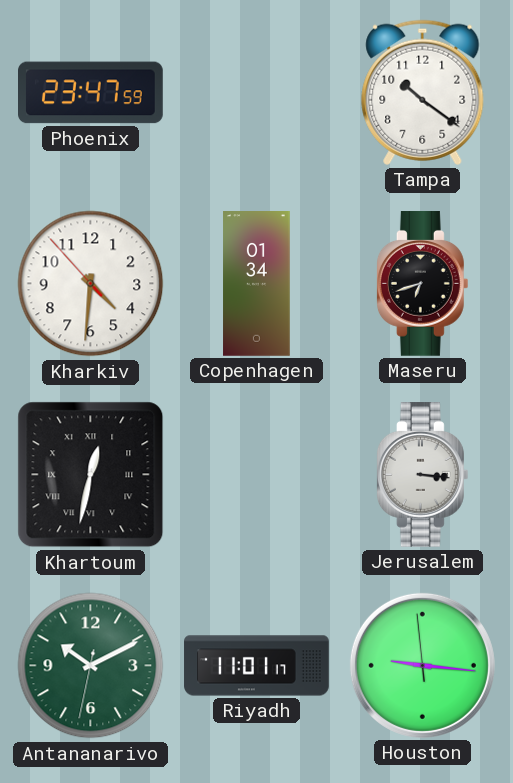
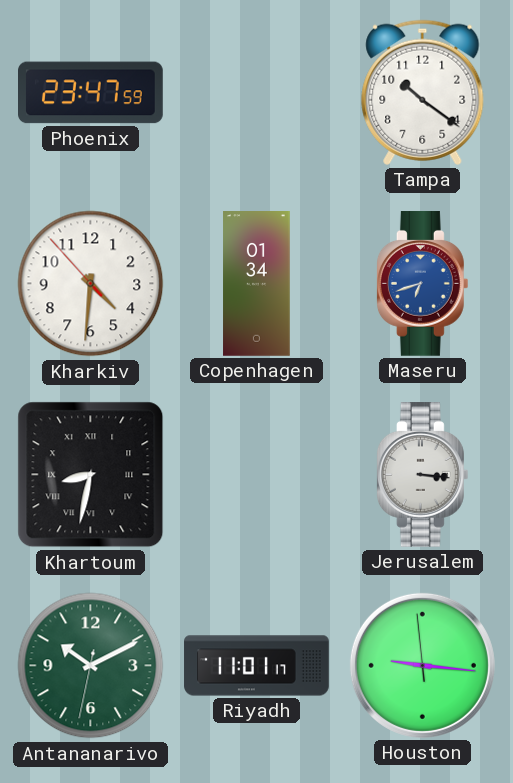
Maseru dial: black -> blue
Khartoum: 12:32 -> 8:32
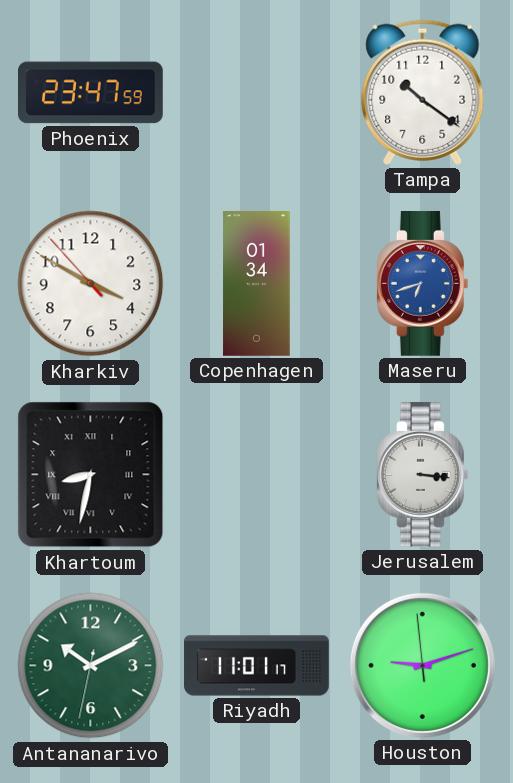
Kharkiv: 4:30 -> 3:49
Houston: 9:15 -> 9:11
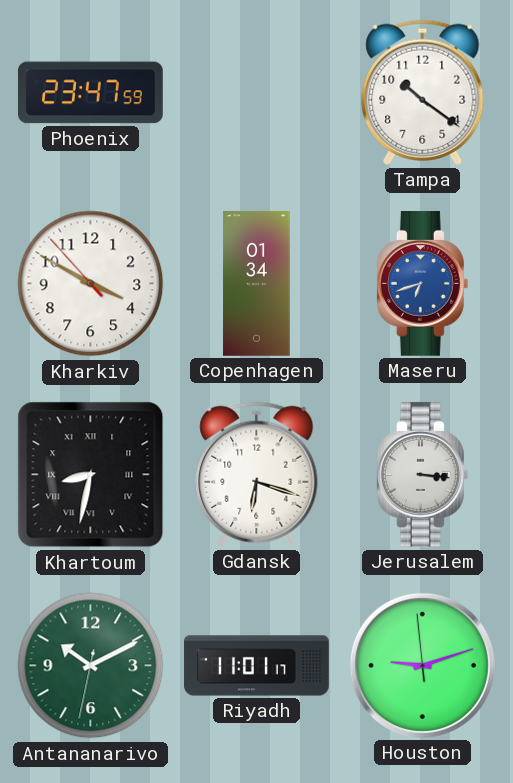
Gdansk: none -> 6:18
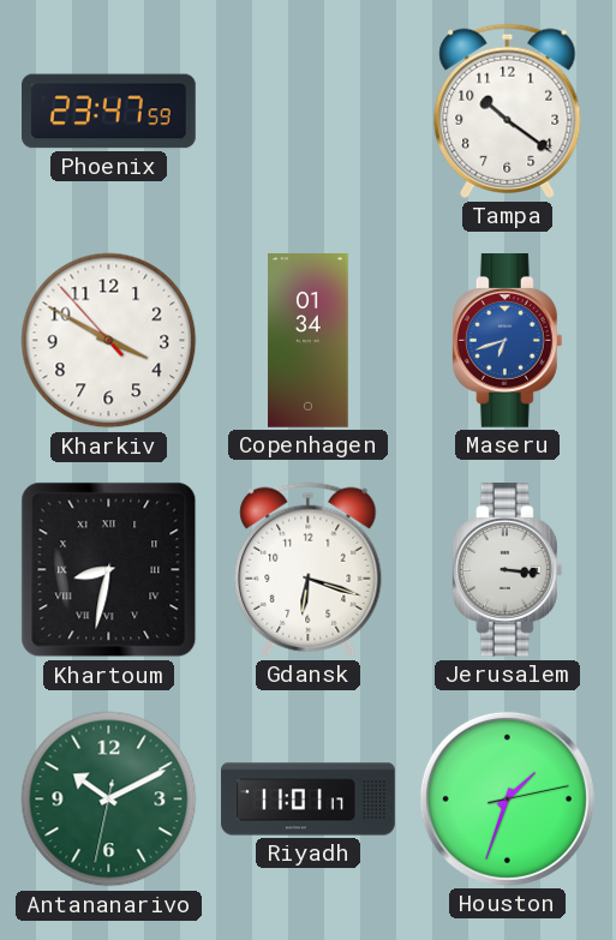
Houston: 9:11 -> 1:33
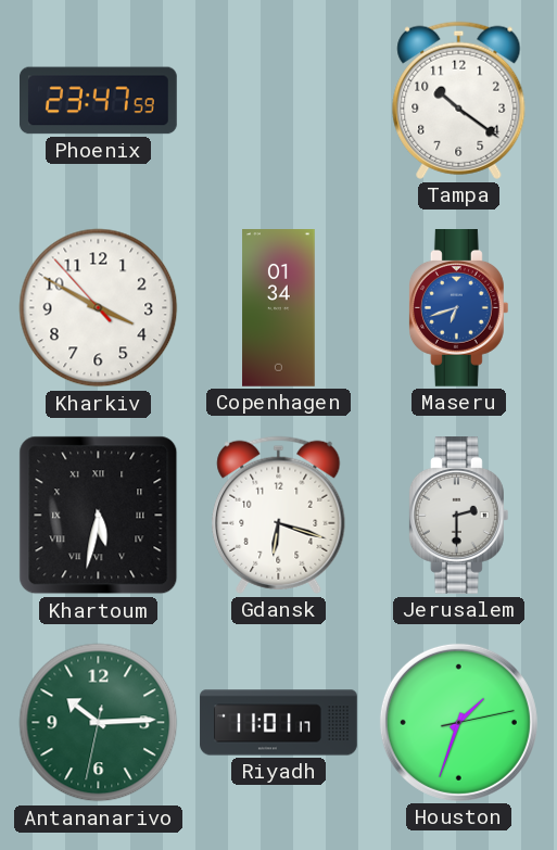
Khartoum: 8:32 -> 5:32
Jerusalem: 3:16 -> 2:30
Antananarivo: 10:10 -> 10:14
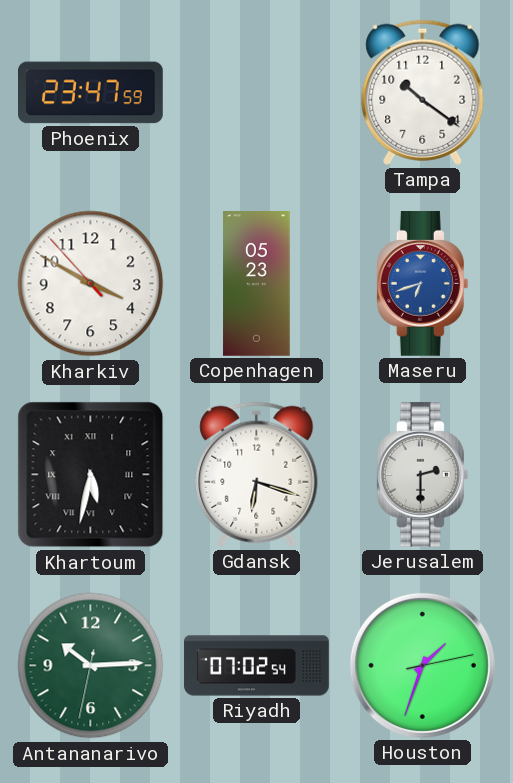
Copenhagen: 01:34 -> 05:23
Riyadh: 11:01 -> 07:02
